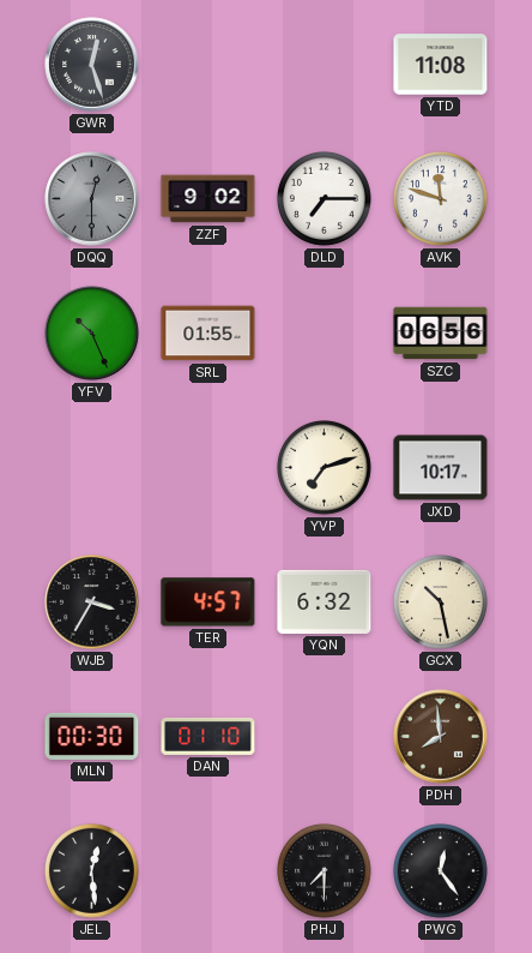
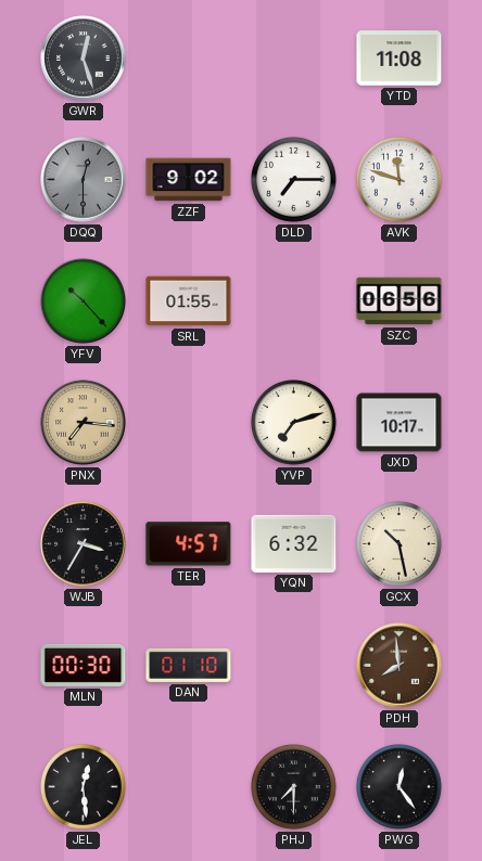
YFV: 10:26 -> 10:23
PNX: none -> 7:16
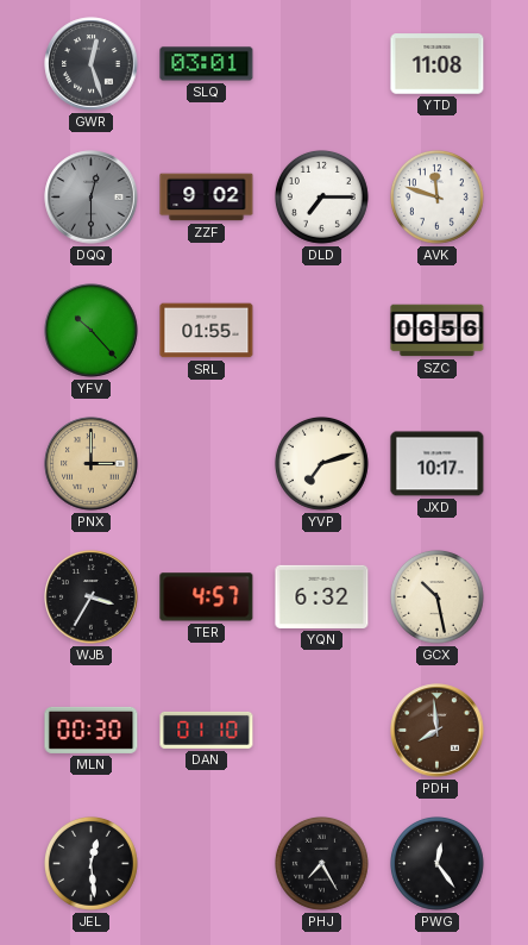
SLQ: none -> 03:01
PNX: 7:16 -> 3:00
PHJ: 7:30 -> 7:25
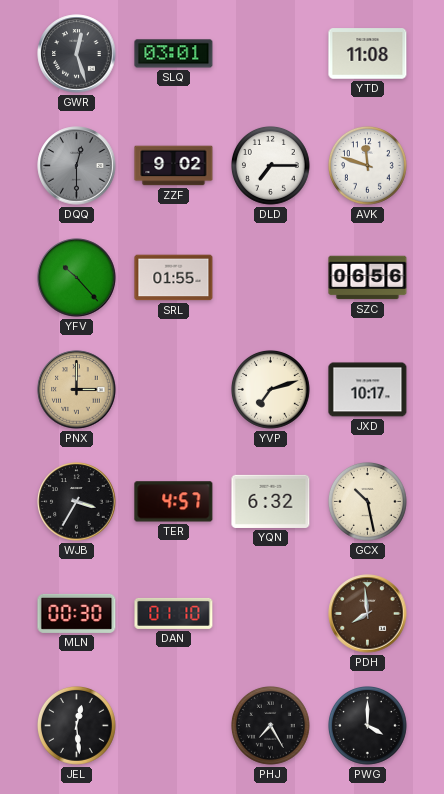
PWG: 12:24 -> 4:00
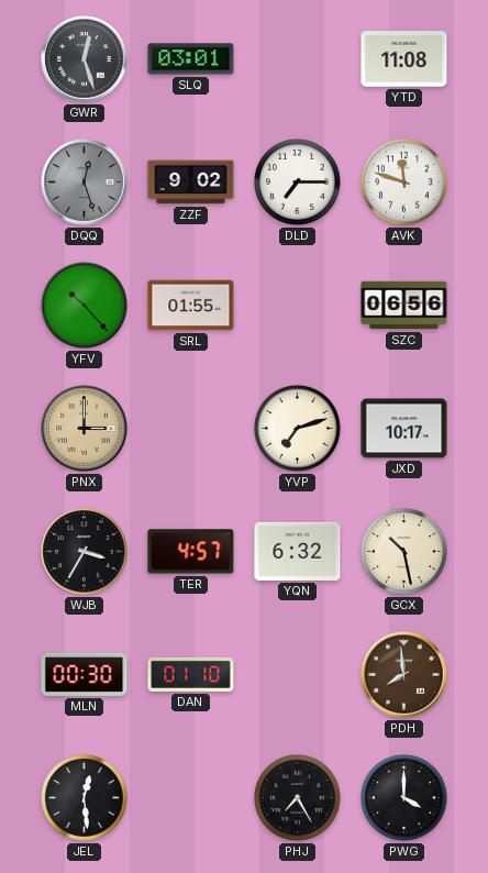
DQQ: 12:30 -> 12:27
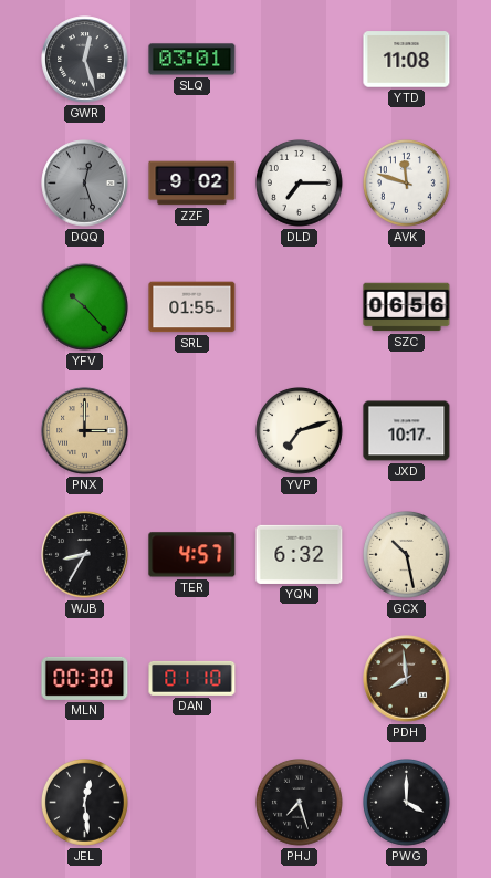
WJB: 3:35 -> 8:35
PHJ: 7:25 -> 7:27
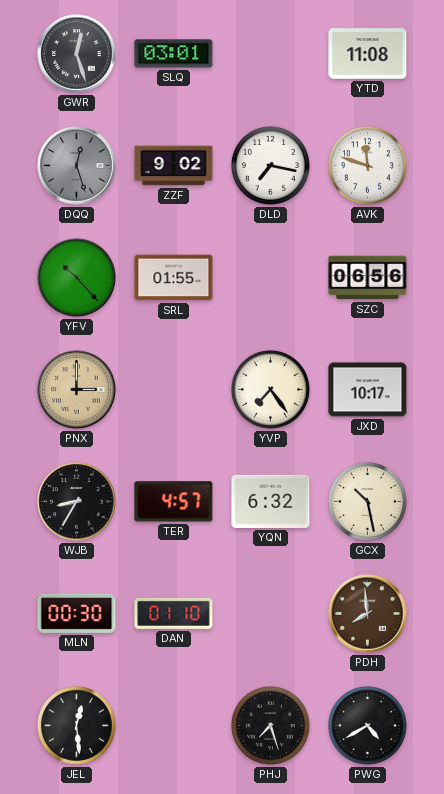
DLD: 7:15 -> 7:17
YVP: 7:12 -> 7:24
PWG: 4:00 -> 4:40
